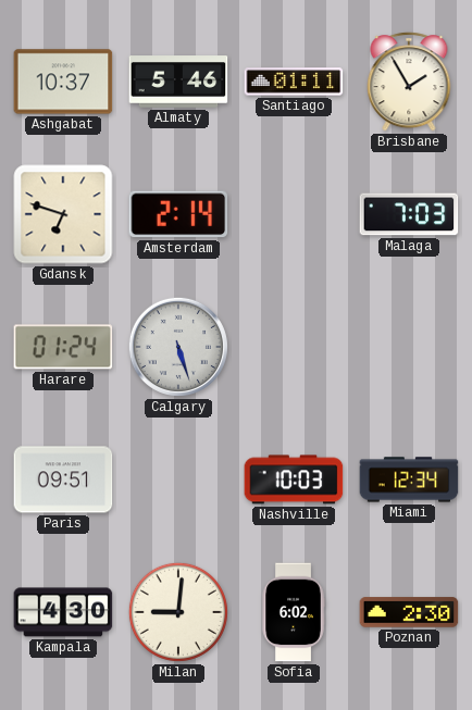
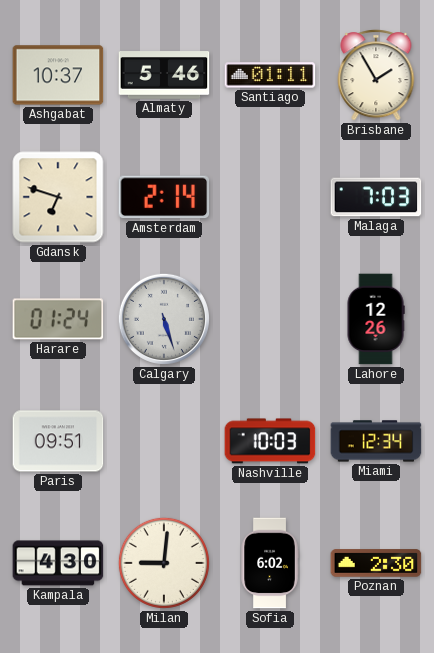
Lahore: none -> 12:26
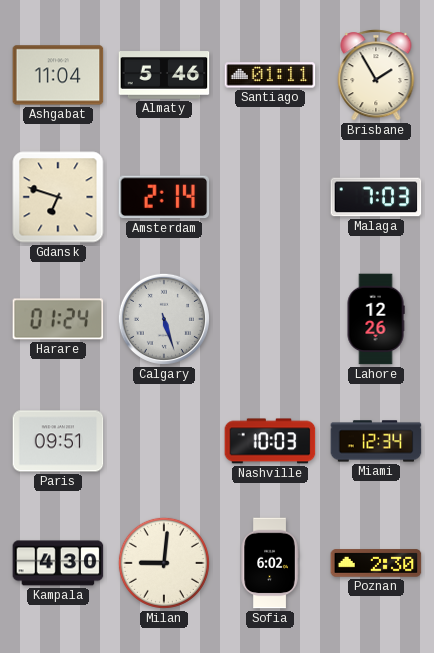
Ashgabat: 10:37 -> 11:04
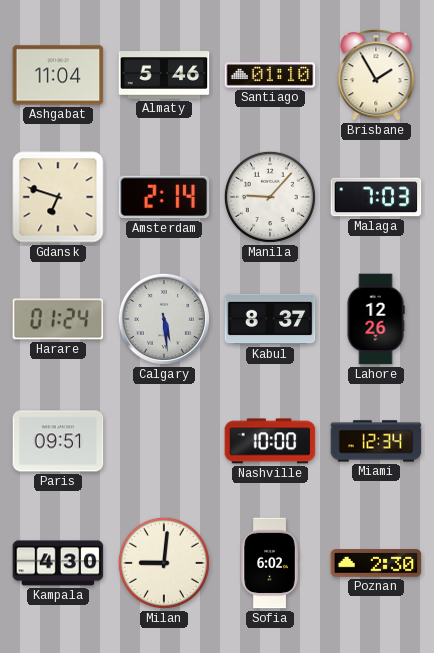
Santiago: 01:11 -> 01:10
Manila: none -> 9:07
Calgary: 5:27 -> 5:29
Kabul: none -> 8:37
Nashville: 10:03 -> 10:00
